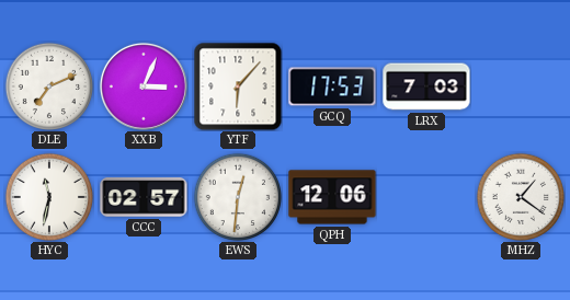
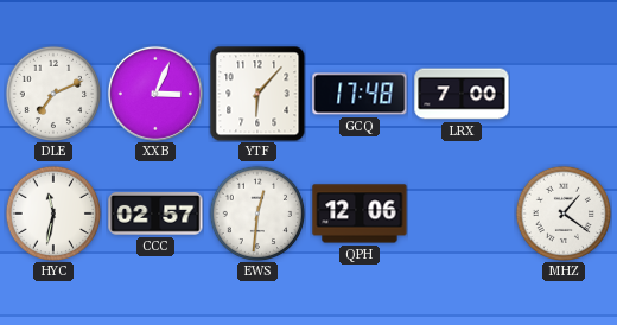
GCQ: 17:53 -> 17:48
LRX: 7:03 -> 7:00
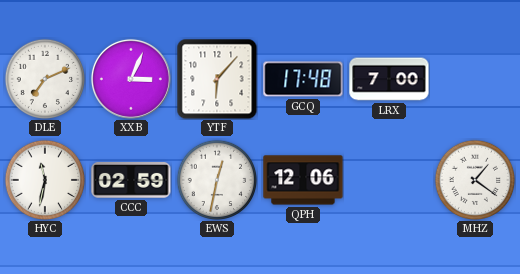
CCC: 02:57 -> 02:59
EWS: 12:31 -> 12:32
